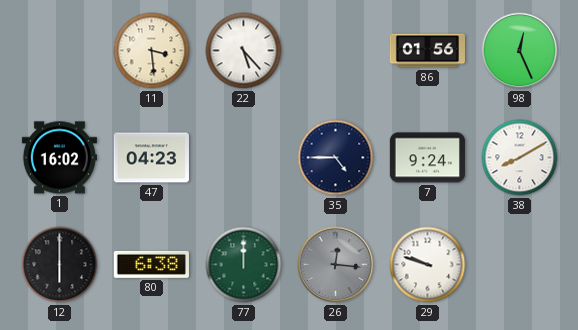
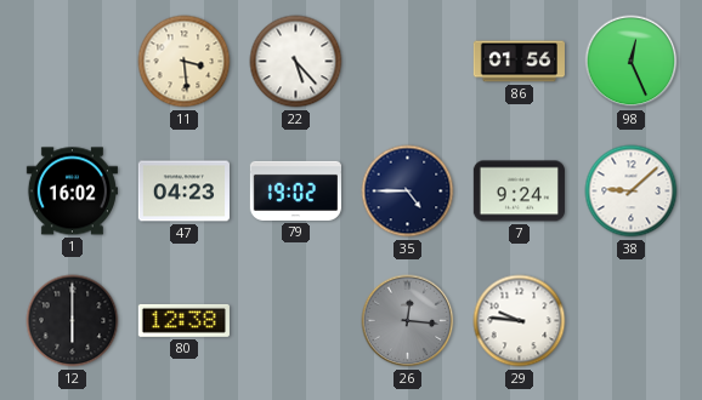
79: none -> 19:02
38: 8:10 -> 9:08
80: 6:38 -> 12:38
77: 12:00 -> none
29: 9:48 -> 9:46
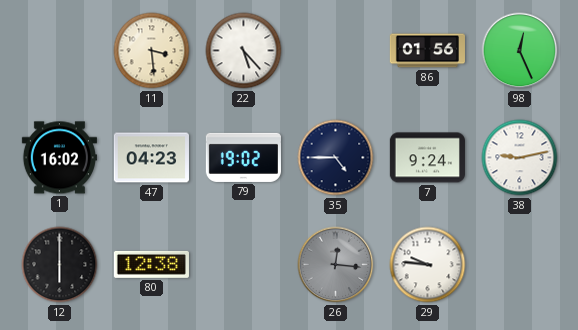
38: 9:08 -> 9:13
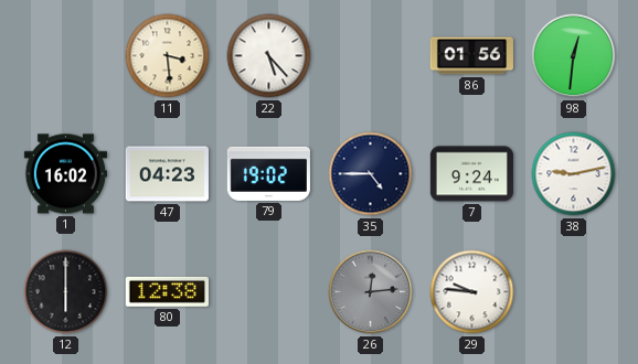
98: 12:26 -> 12:31
26: 12:16 -> 12:14
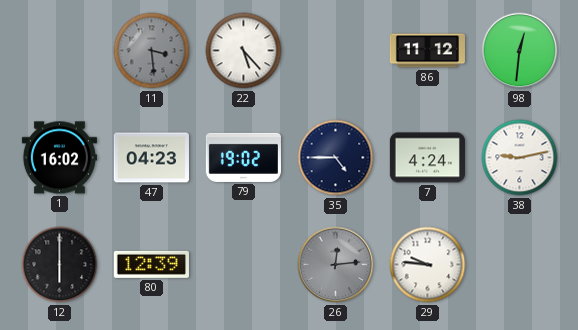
11 dial: cream -> grey
86: 01:56 -> 11:12
7: 9:24 -> 4:24
80: 12:38 -> 12:39
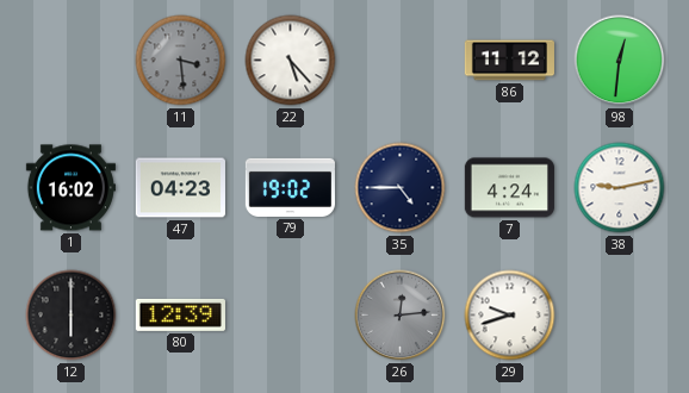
29: 9:46 -> 9:42
